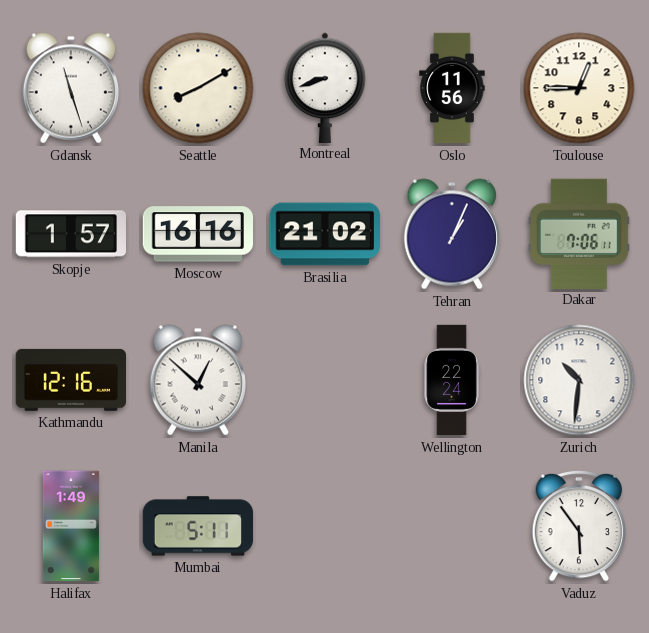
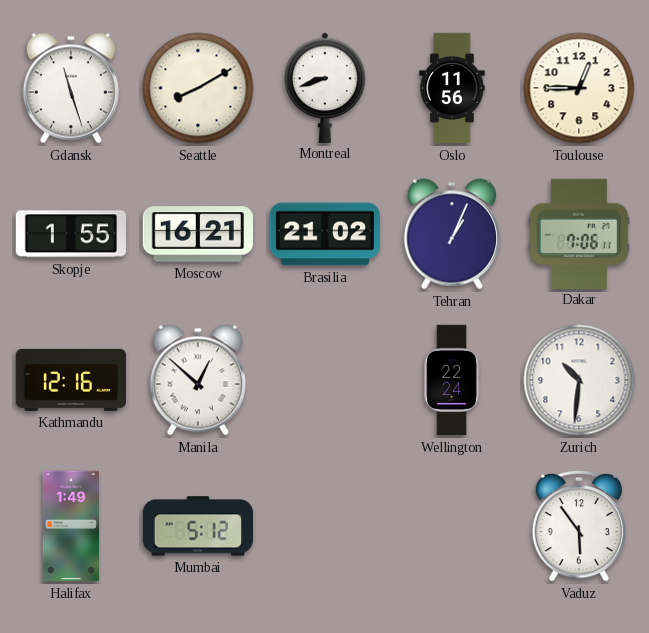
Skopje: 1:57 -> 1:55
Moscow: 16:16 -> 16:21
Mumbai: 5:11 -> 5:12
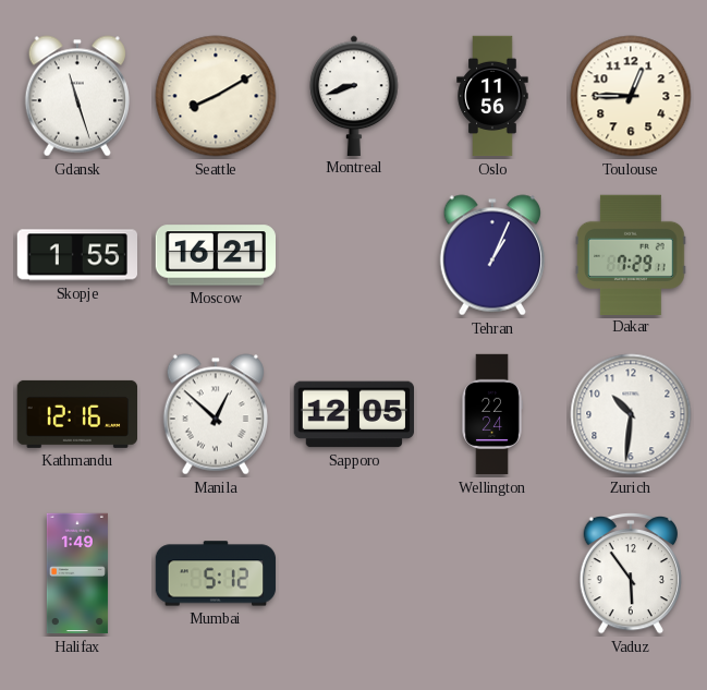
Brasilia: 21:02 -> none
Dakar: 7:06 -> 7:29
Sapporo: none -> 12:05
